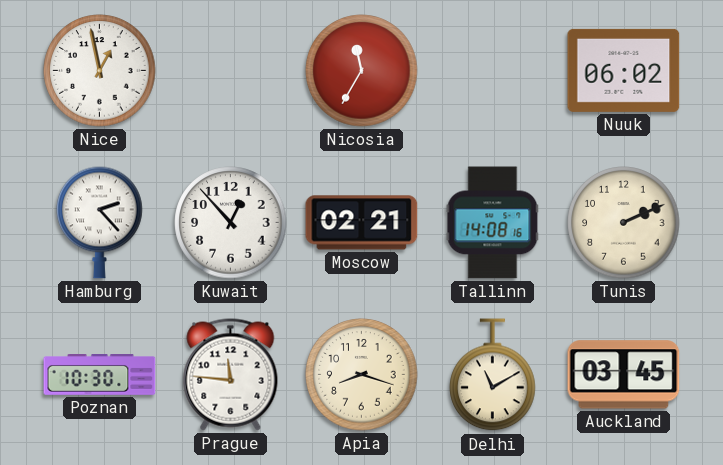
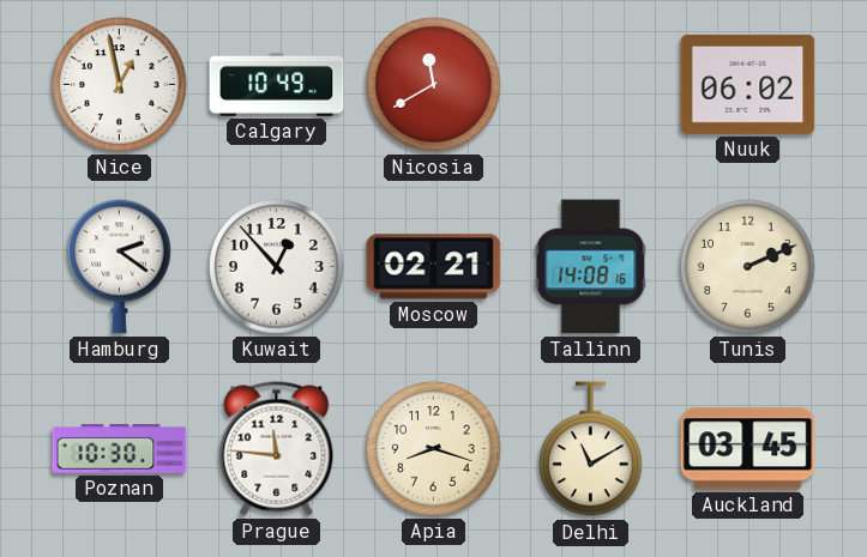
Calgary: none -> 10:49
Nicosia: 11:35 -> 11:40
Hamburg: 2:23 -> 2:21
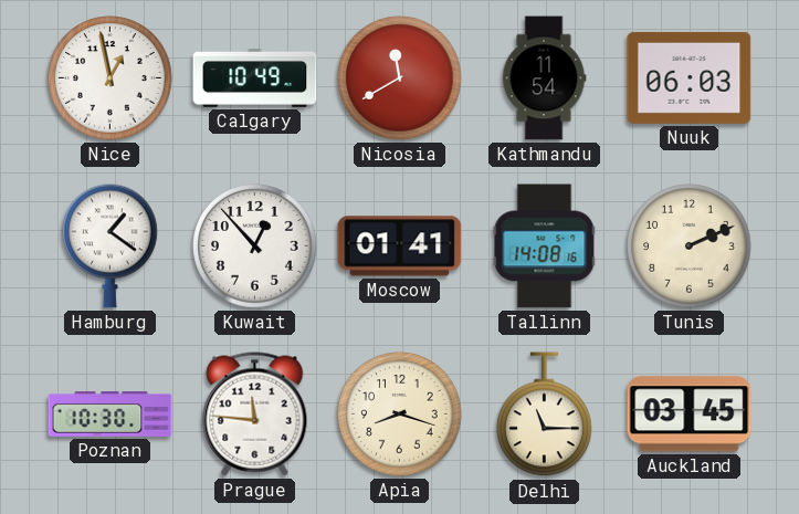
Kathmandu: none -> 11:54
Nuuk: 06:02 -> 06:03
Hamburg: 2:21 -> 1:21
Moscow: 02:21 -> 01:41
Delhi: 11:10 -> 11:15
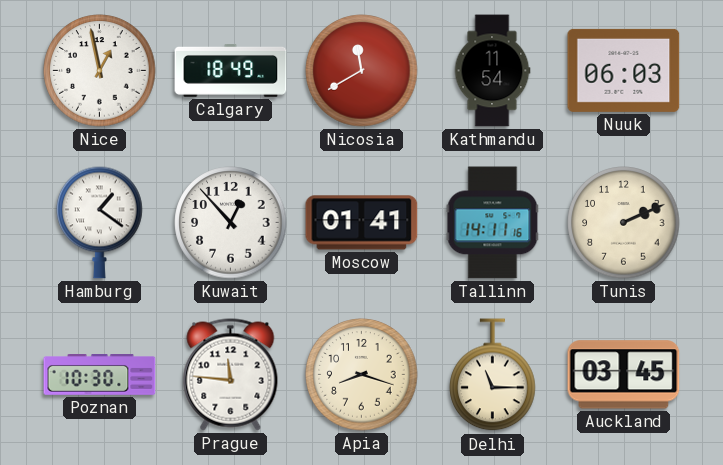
Calgary: 10:49 -> 18:49
Tallinn: 14:08 -> 14:11
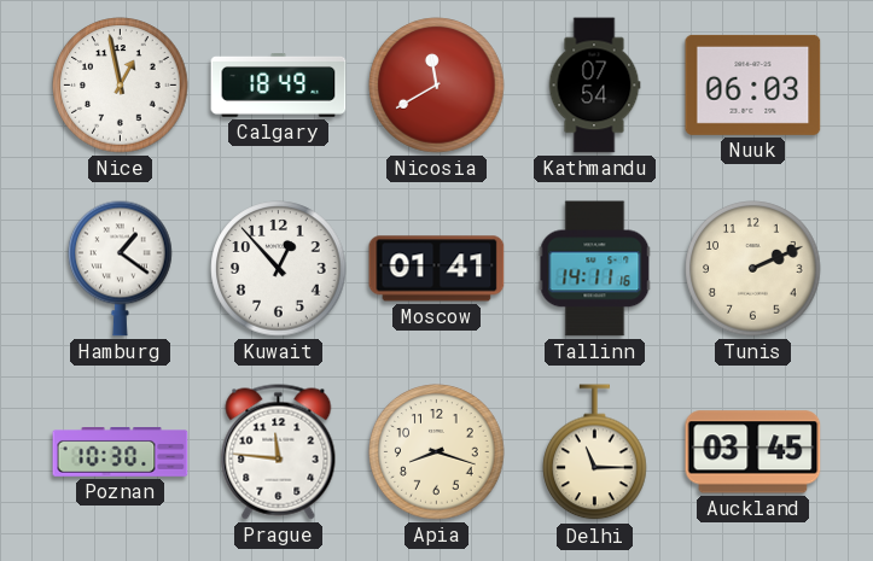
Kathmandu: 11:54 -> 07:54
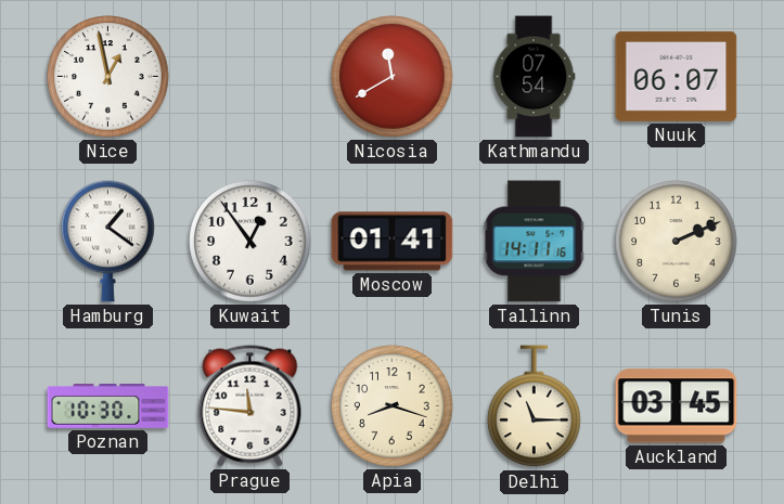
Calgary: 18:49 -> none
Nuuk: 06:03 -> 06:07
Kuwait: 12:53 -> 12:54
